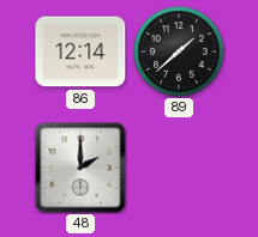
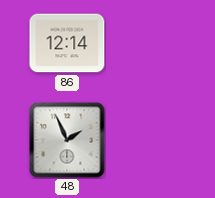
89: 1:38 -> none
48: 2:00 -> 1:56
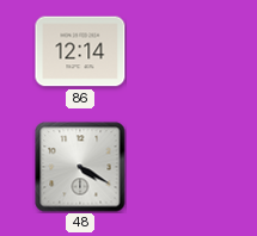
48: 1:56 -> 4:20
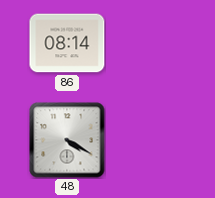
86: 12:14 -> 08:14
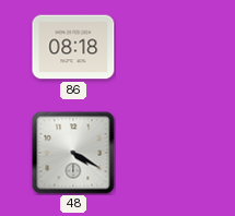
86: 08:14 -> 08:18
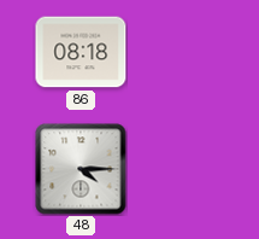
48: 4:20 -> 4:15
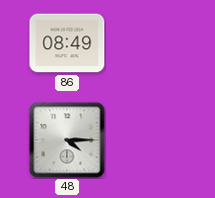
86: 08:18 -> 08:49
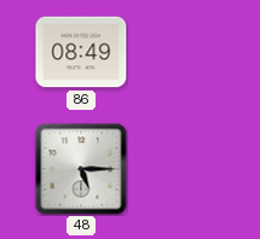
48: 4:15 -> 5:15
